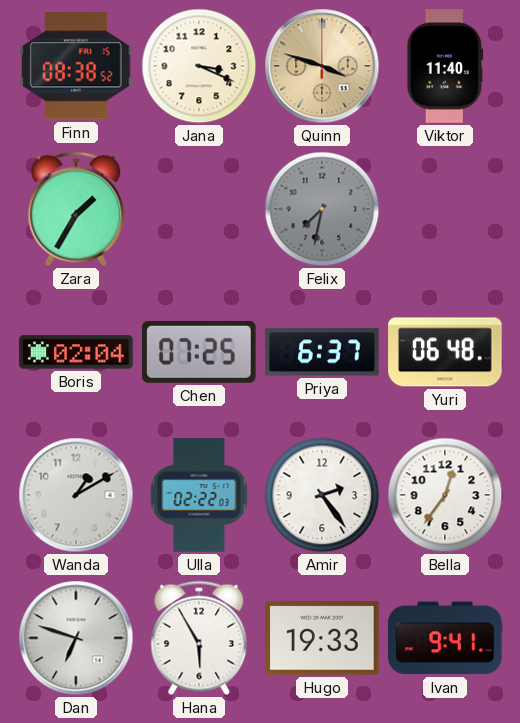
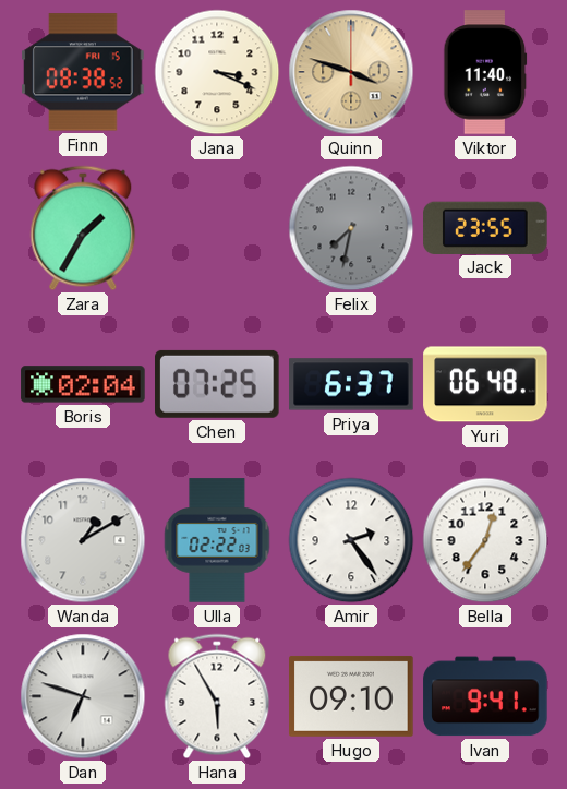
Jack: none -> 23:55
Hugo: 19:33 -> 09:10
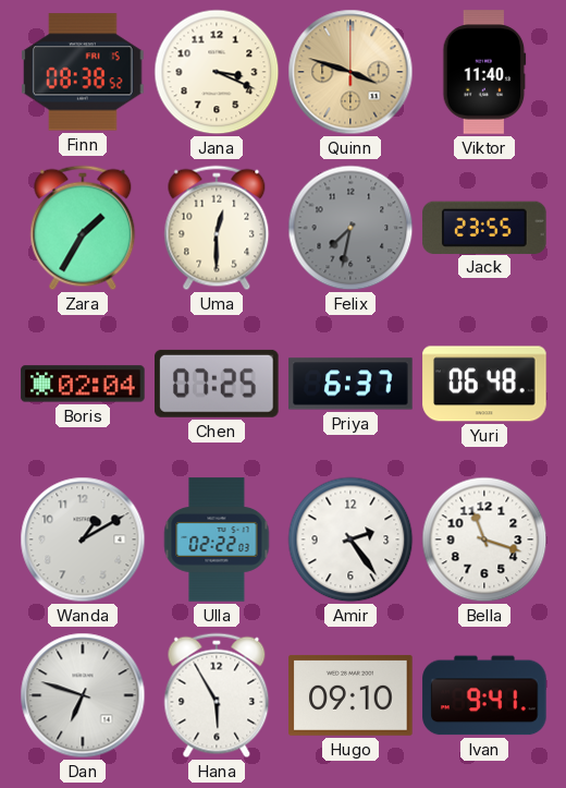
Uma: none -> 12:30
Bella: 12:36 -> 11:18
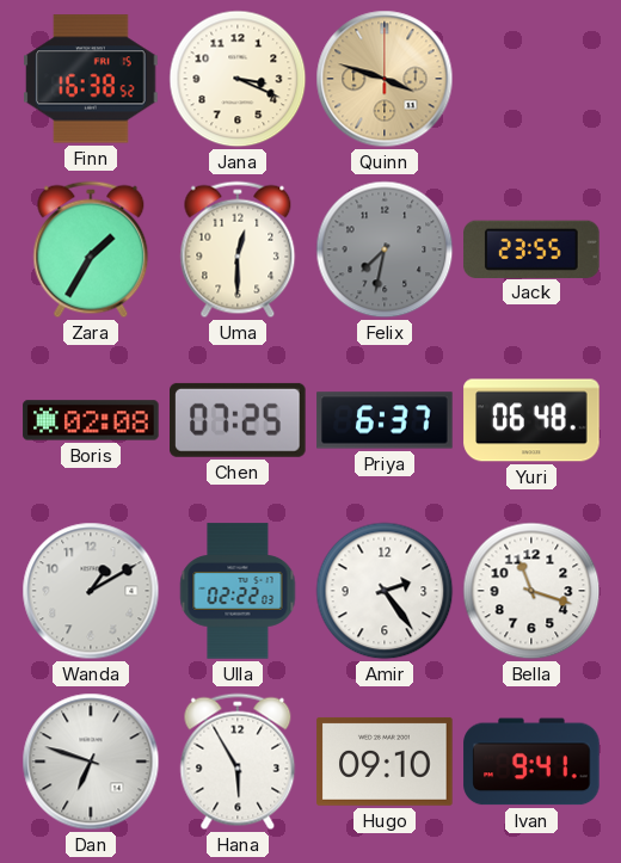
Finn: 08:38 -> 16:38
Viktor: 11:40 -> none
Boris: 02:04 -> 02:08
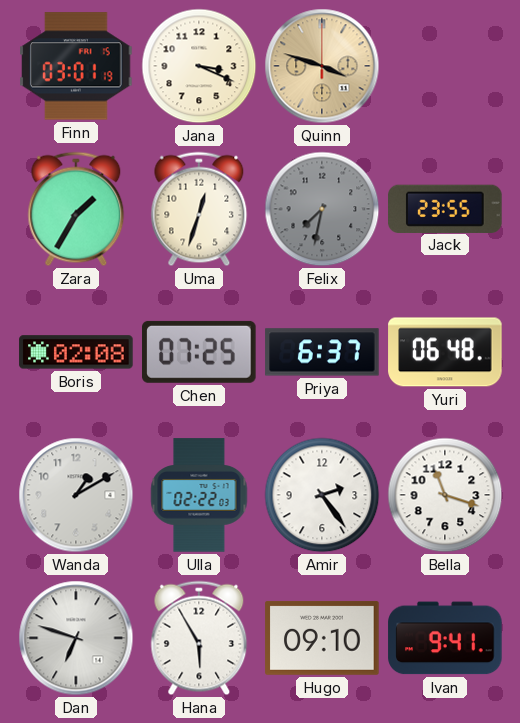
Finn: 16:38 -> 03:01
Uma: 12:30 -> 12:33
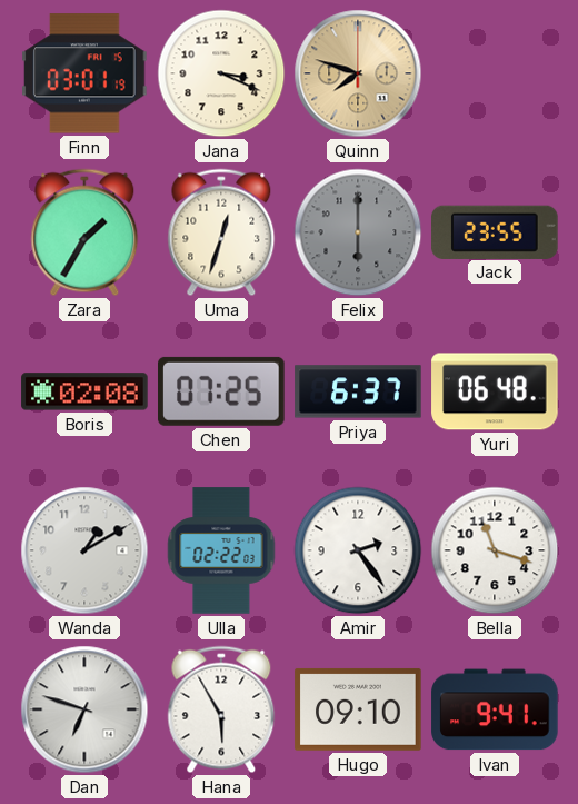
Quinn: 3:48 -> 7:48
Felix: 7:32 -> 6:00
